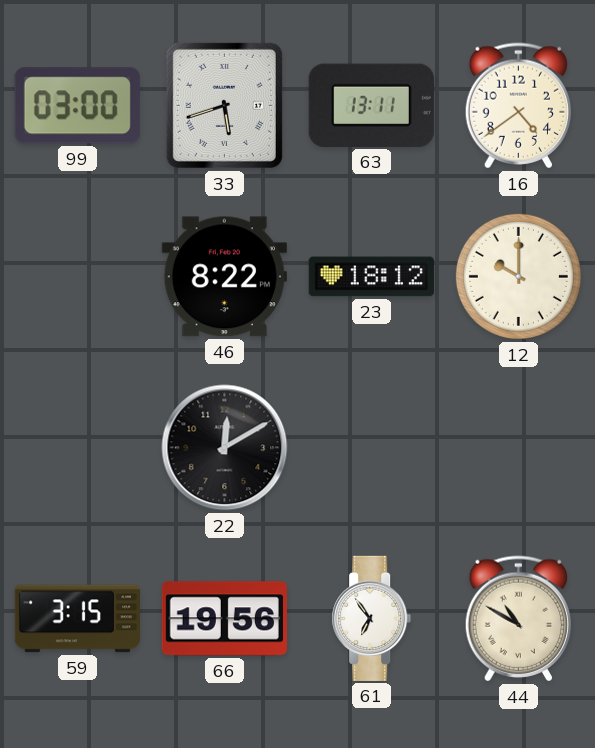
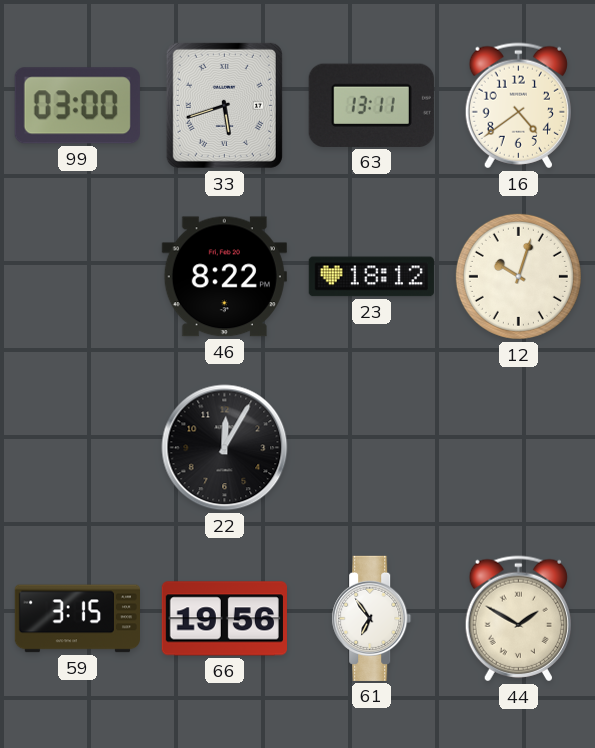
12: 10:00 -> 10:03
22: 12:10 -> 12:05
44: 10:50 -> 1:50
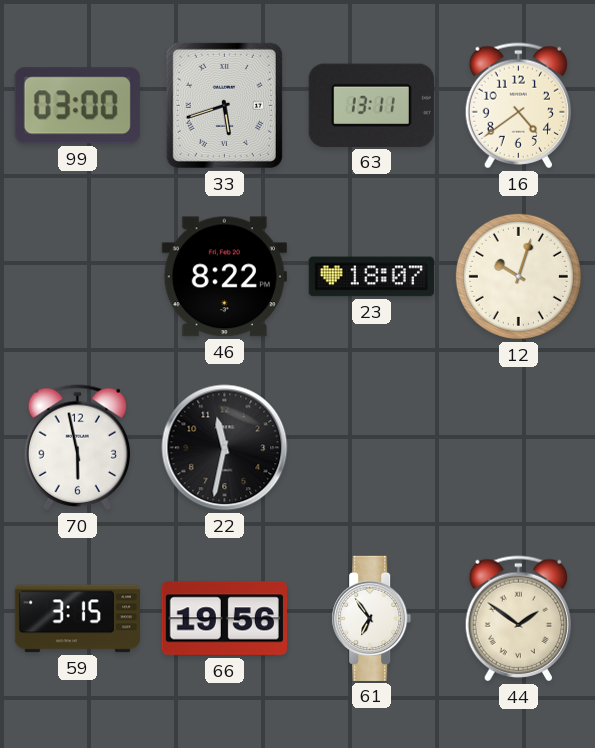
23: 18:12 -> 18:07
70: none -> 5:58
22: 12:05 -> 11:32
44: 1:50 -> 1:51
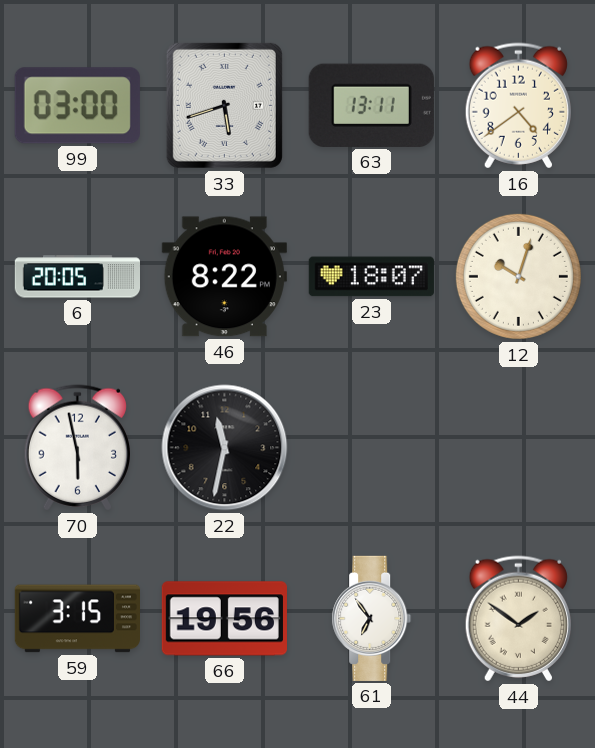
6: none -> 20:05
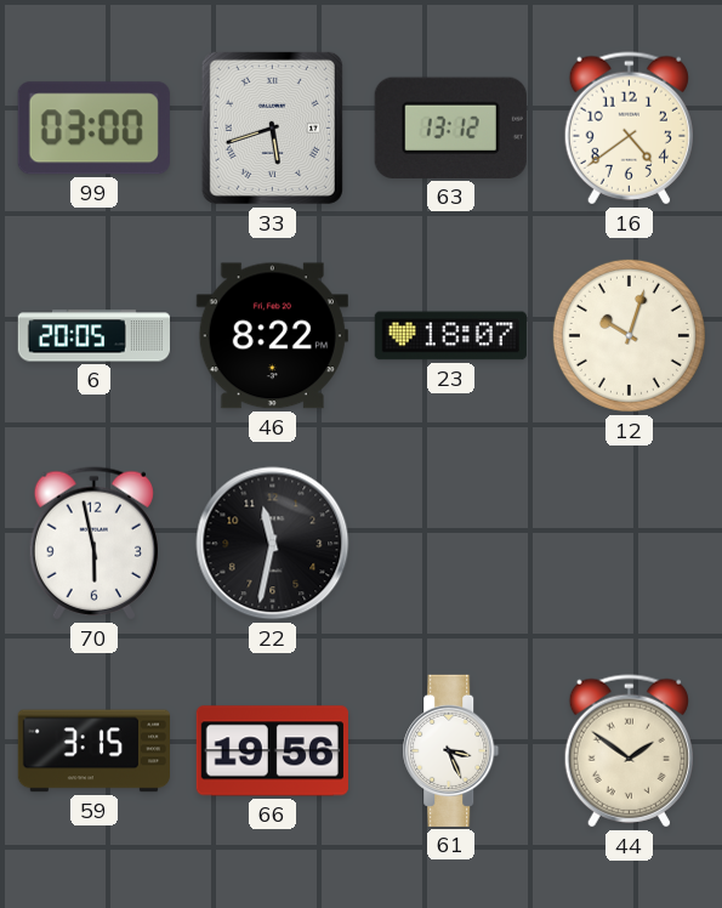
63: 13:11 -> 13:12
61: 6:54 -> 3:26
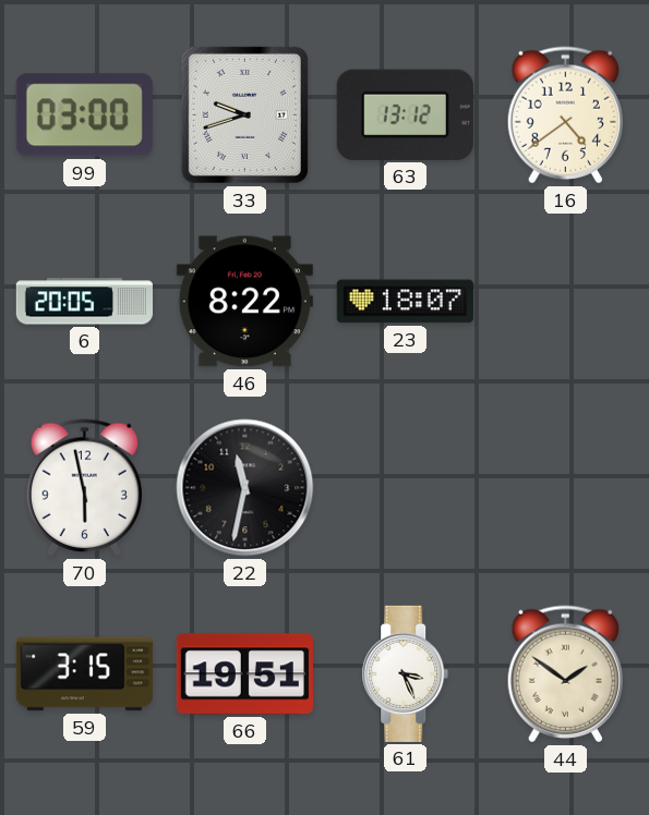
33: 5:42 -> 9:42
12: 10:03 -> none
66: 19:56 -> 19:51
